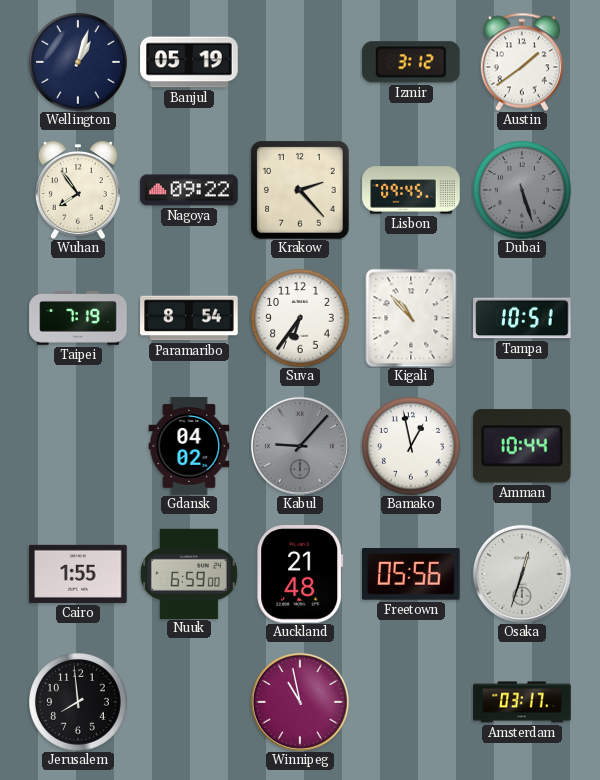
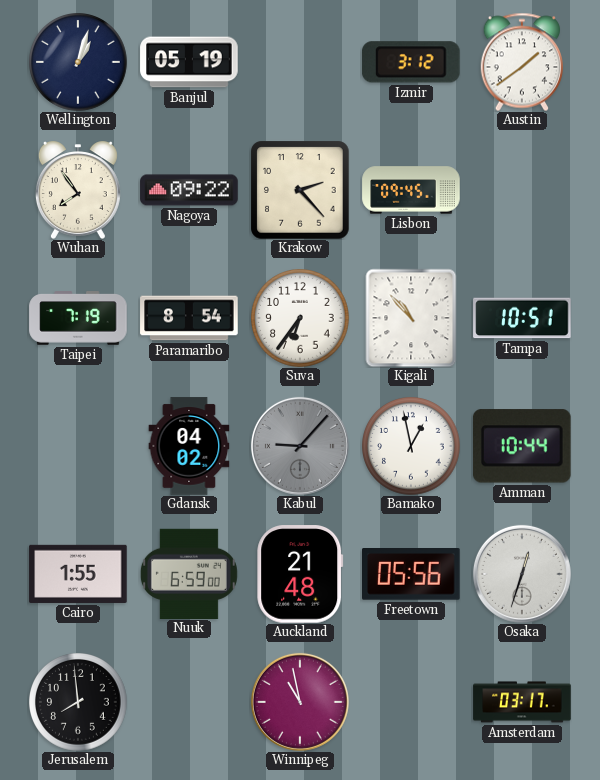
Dubai: 5:27 -> none
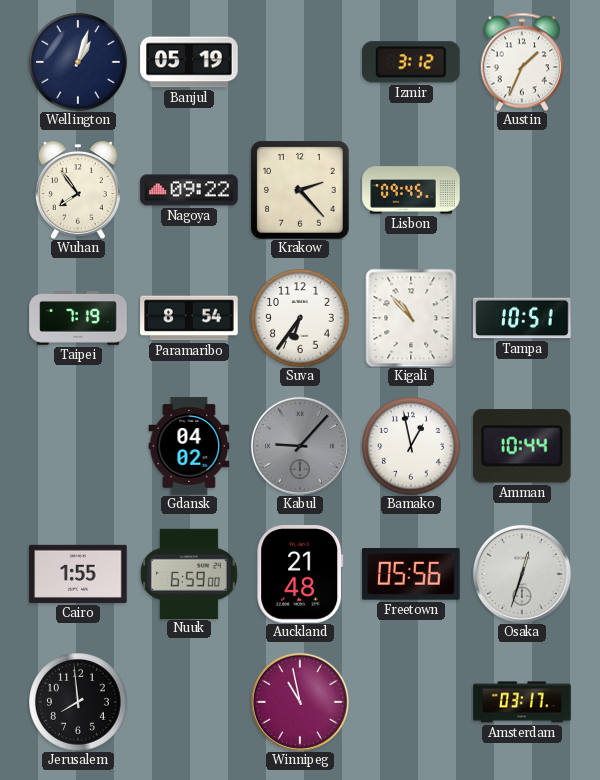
Austin: 1:39 -> 1:34
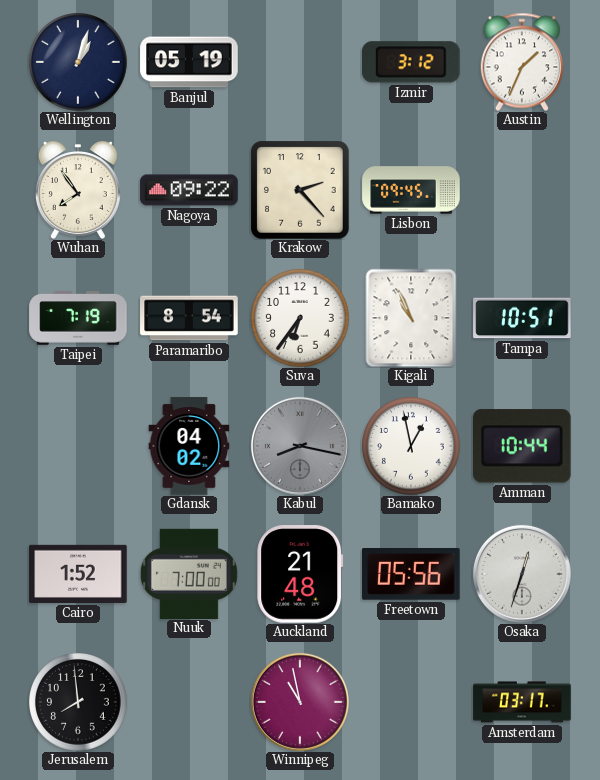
Kigali: 10:53 -> 10:56
Kabul: 9:07 -> 8:17
Cairo: 1:55 -> 1:52
Nuuk: 6:59 -> 7:00
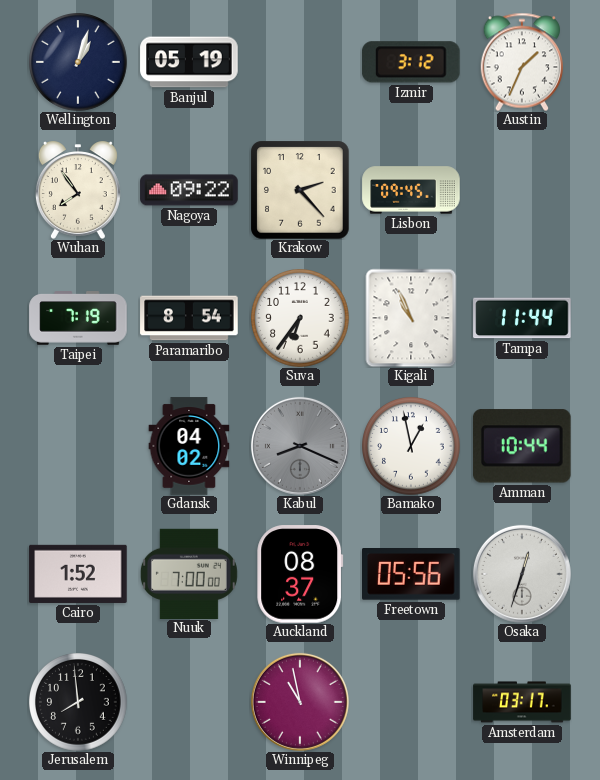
Tampa: 10:51 -> 11:44
Kabul: 8:17 -> 8:19
Auckland: 21:48 -> 08:37
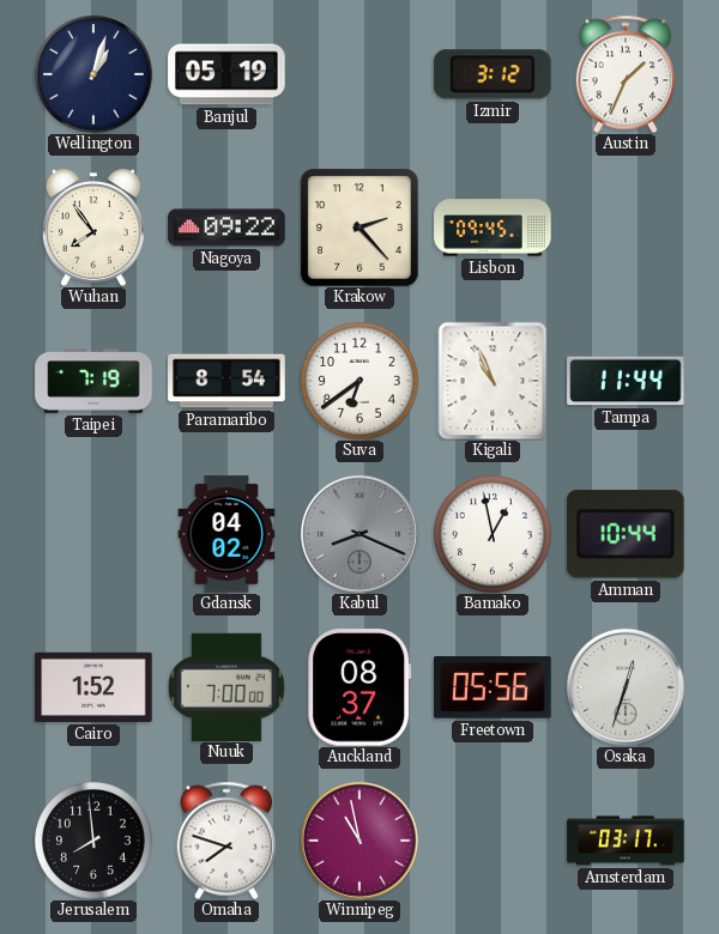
Suva: 6:36 -> 6:39
Omaha: none -> 7:48
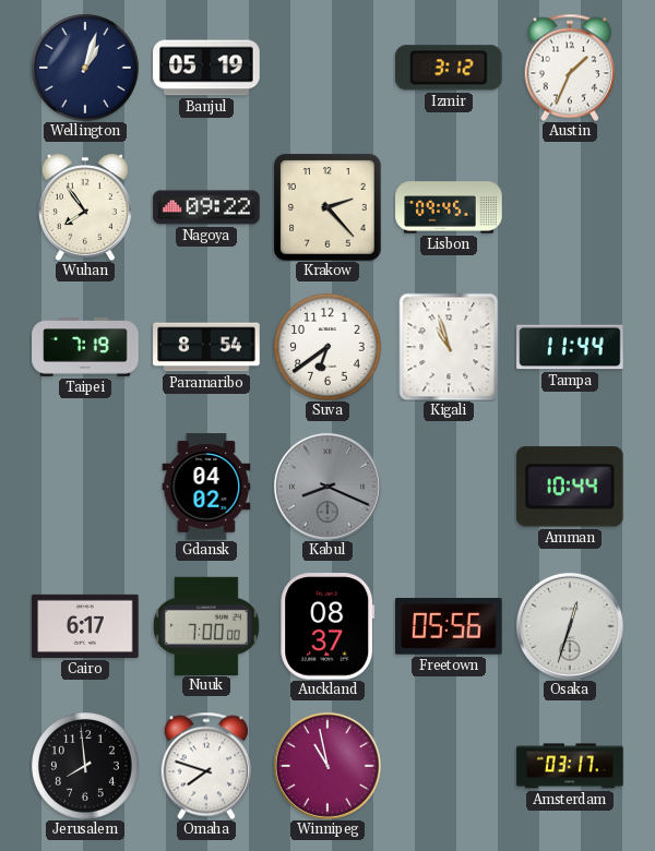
Kigali: 10:56 -> 10:57
Bamako: 12:58 -> none
Cairo: 1:52 -> 6:17
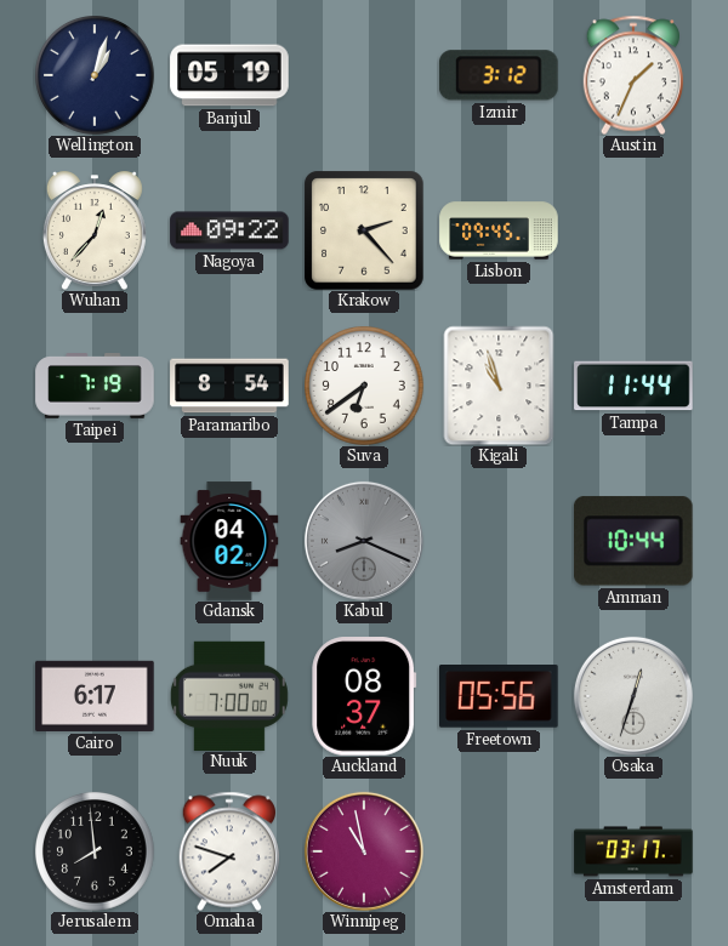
Wuhan: 7:54 -> 12:37
